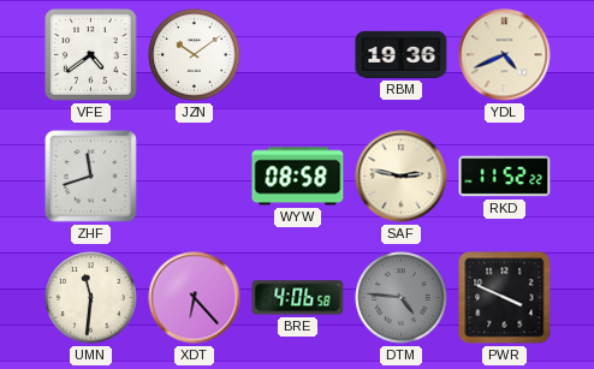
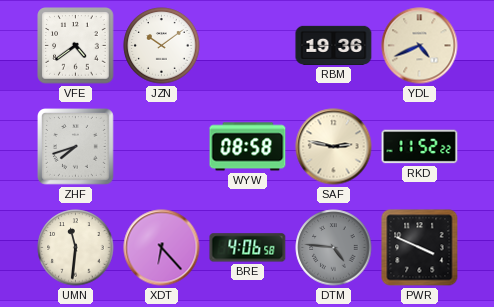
ZHF: 11:42 -> 7:42
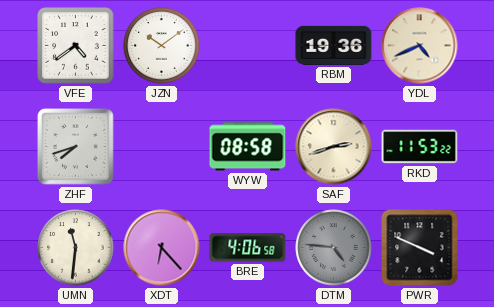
SAF: 2:47 -> 2:42
RKD: 11:52 -> 11:53
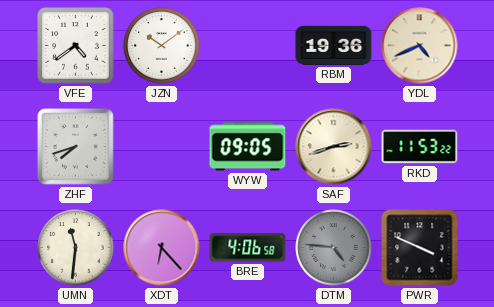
WYW: 08:58 -> 09:05
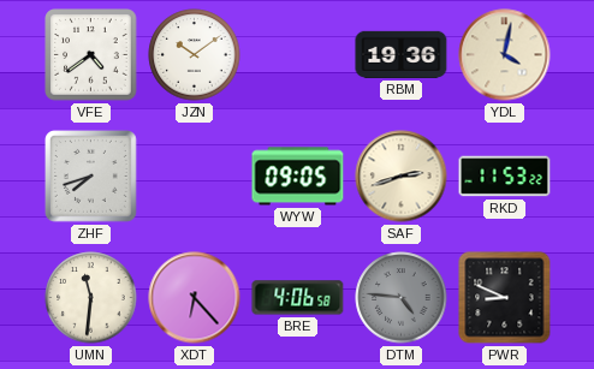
YDL: 4:41 -> 4:02
PWR: 3:49 -> 8:49
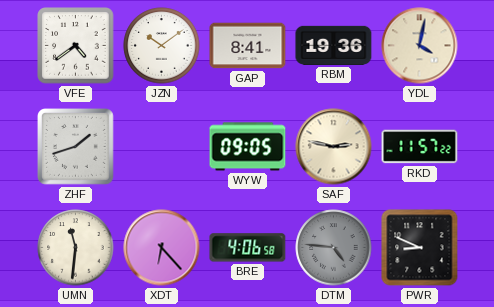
GAP: none -> 8:41
ZHF: 7:42 -> 1:42
SAF: 2:42 -> 2:47
RKD: 11:53 -> 11:57
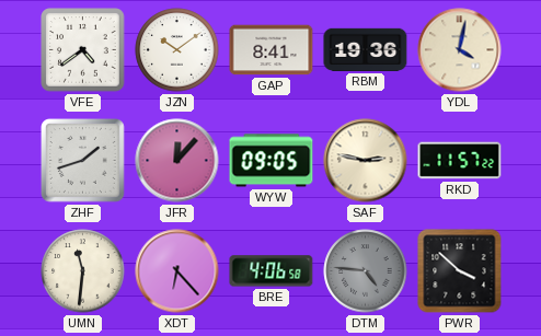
JFR: none -> 12:07
PWR: 8:49 -> 3:52
